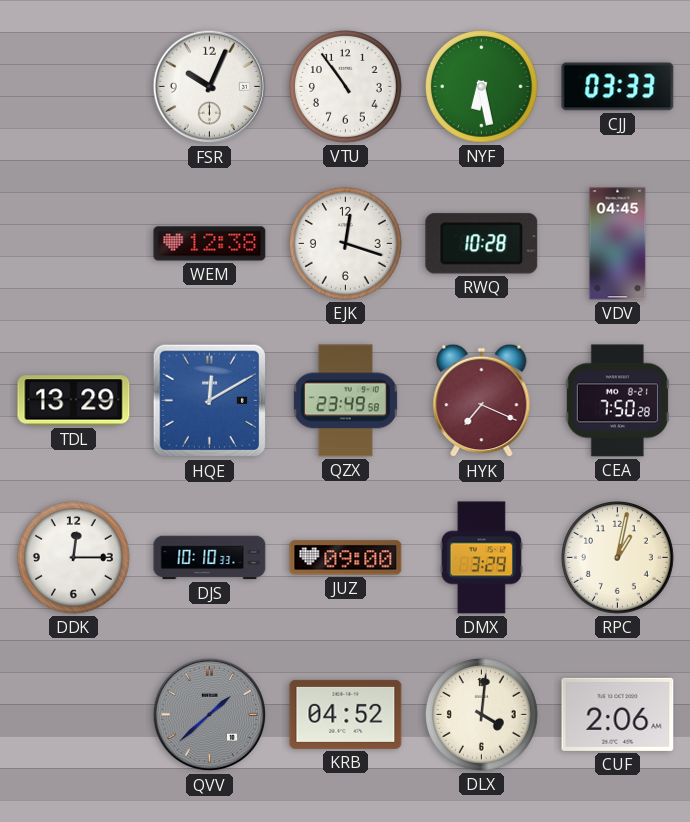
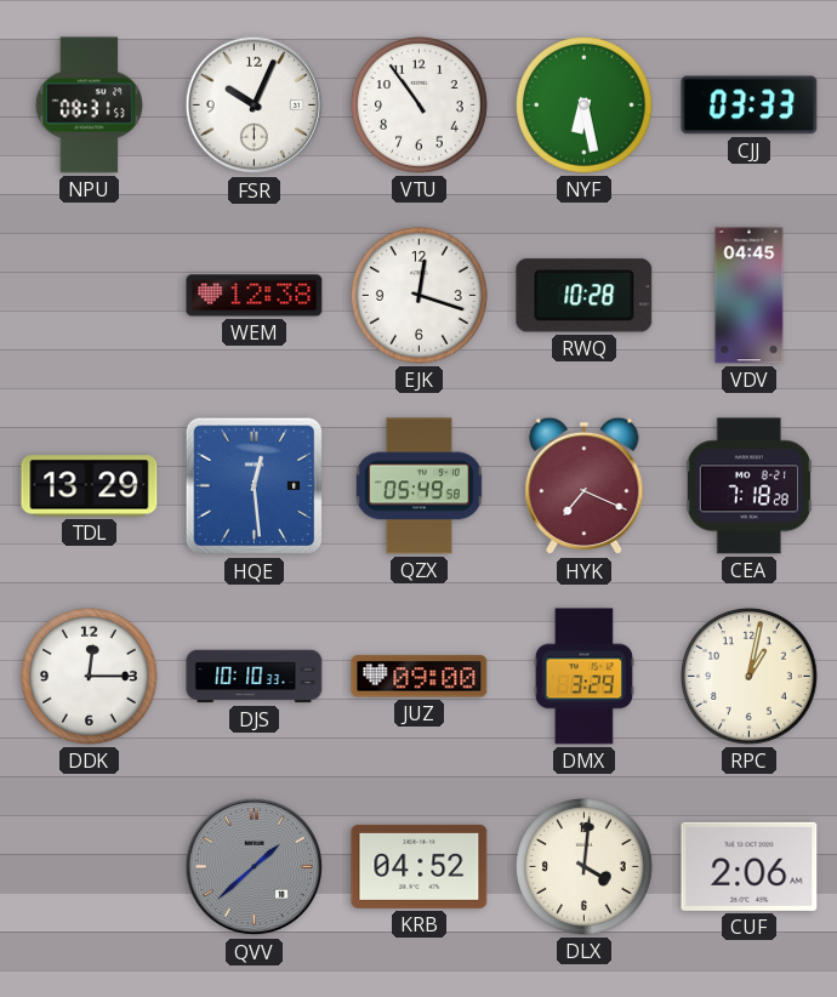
NPU: none -> 08:31
HQE: 12:10 -> 12:29
QZX: 23:49 -> 05:49
CEA: 7:50 -> 7:18
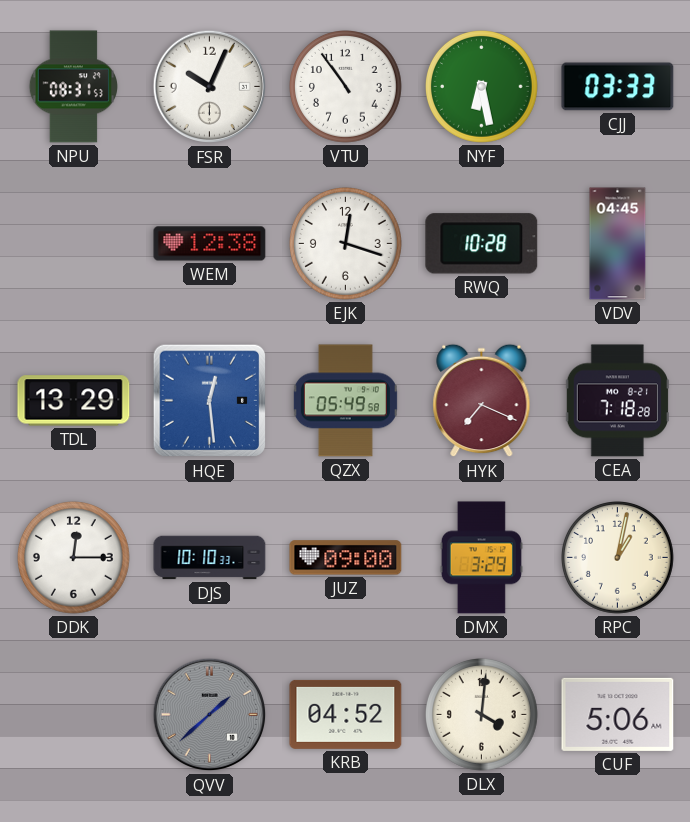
CUF: 2:06 -> 5:06
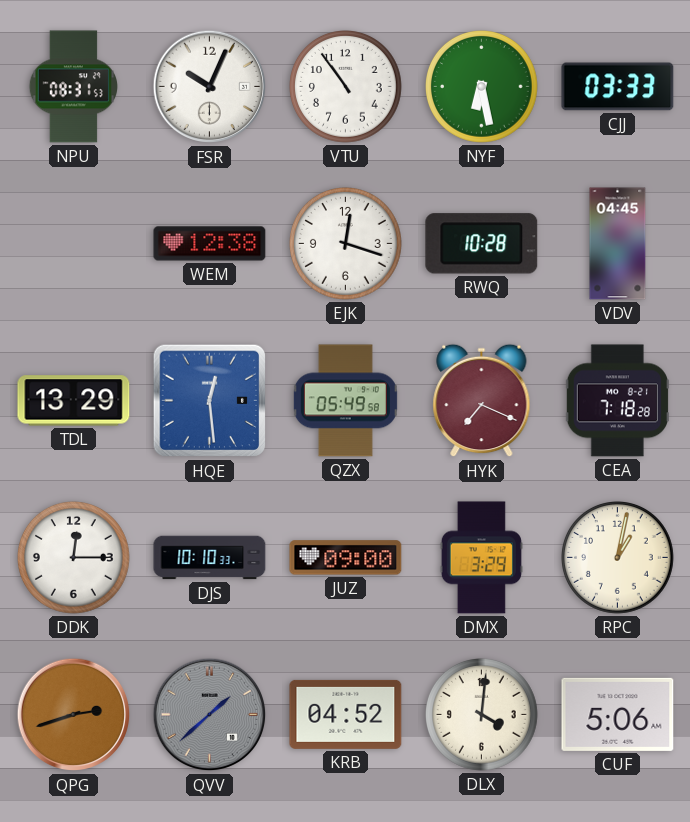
QPG: none -> 2:42
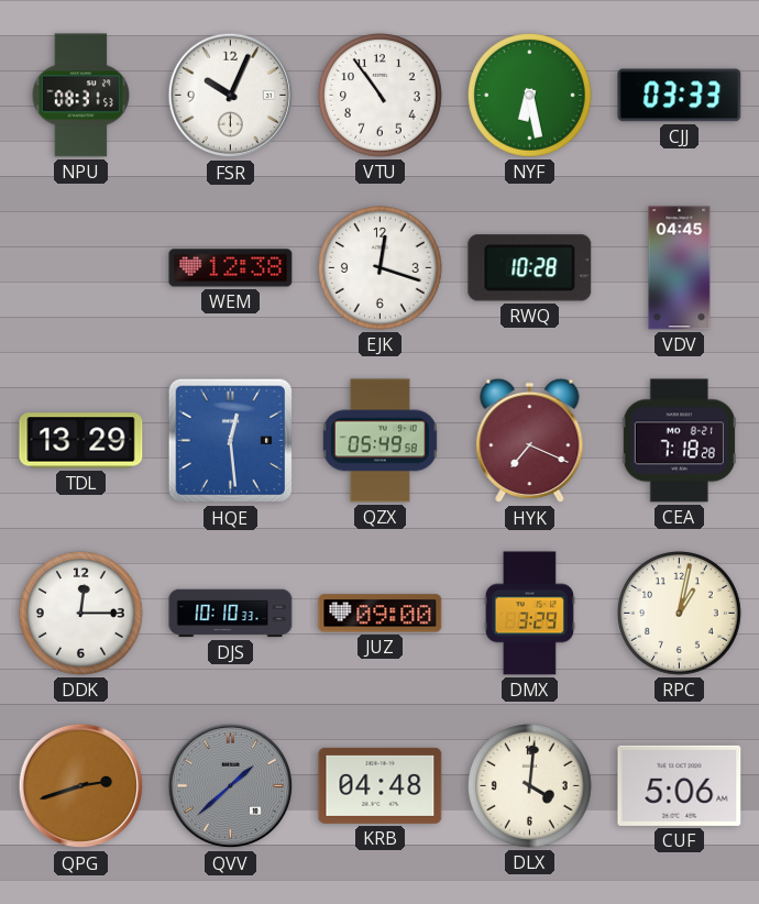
KRB: 04:52 -> 04:48
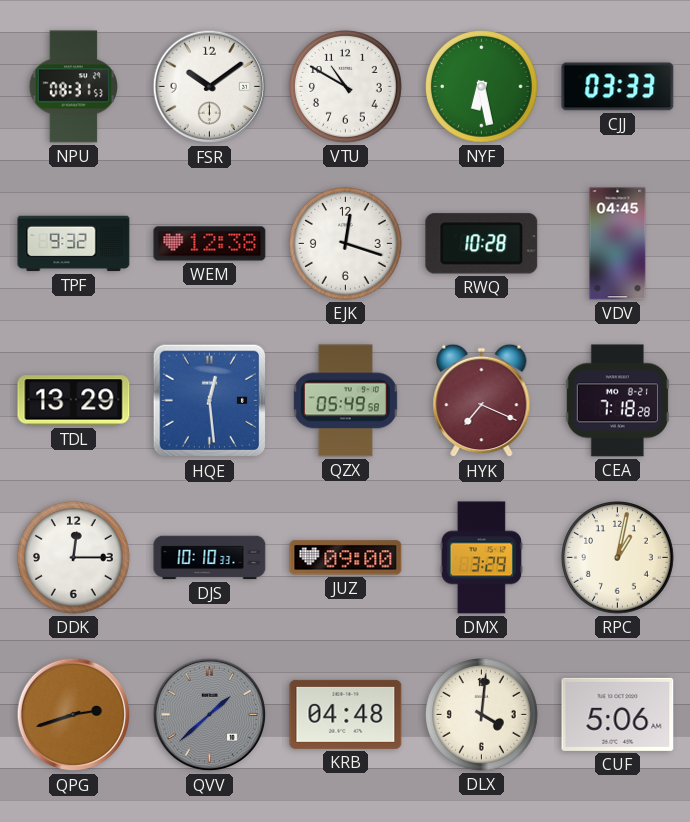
FSR: 10:04 -> 10:09
VTU: 10:54 -> 10:50
TPF: none -> 9:32
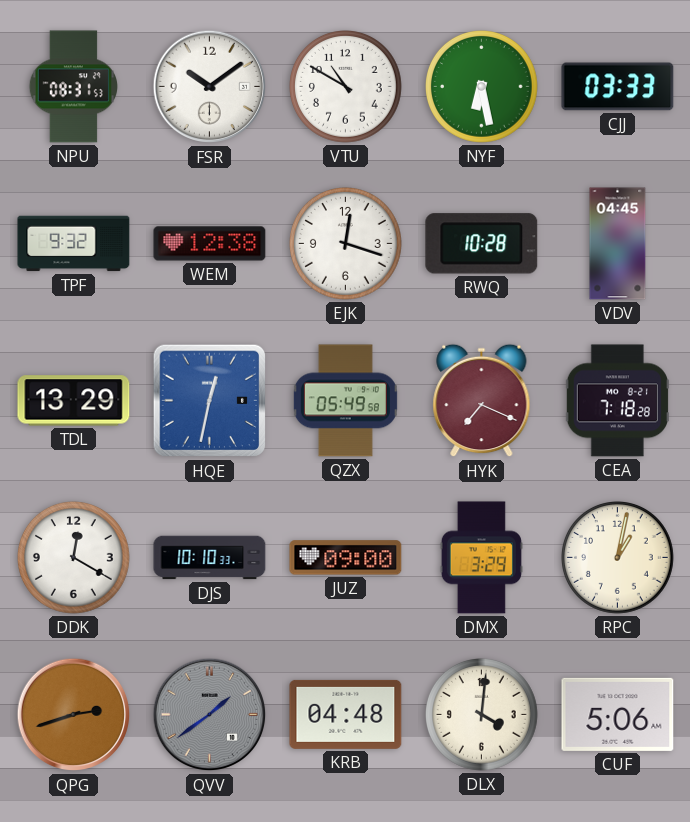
HQE: 12:29 -> 12:32
DDK: 12:15 -> 12:20
QVV: 1:38 -> 1:39
